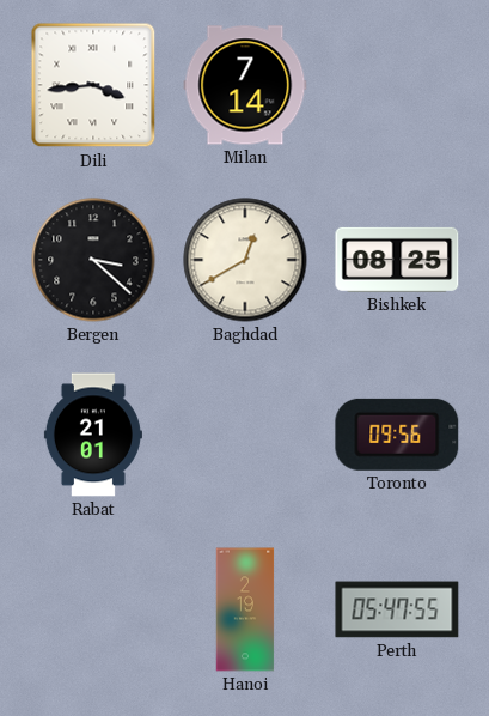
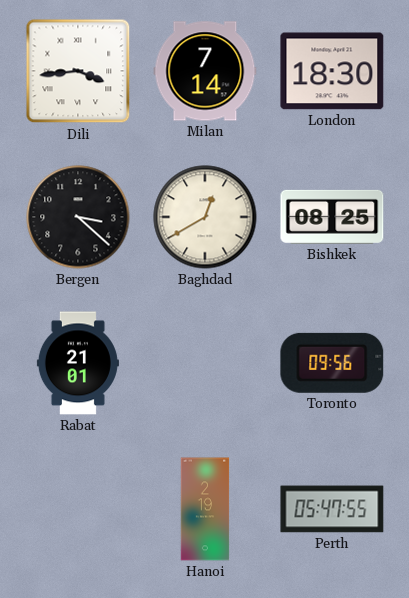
London: none -> 18:30
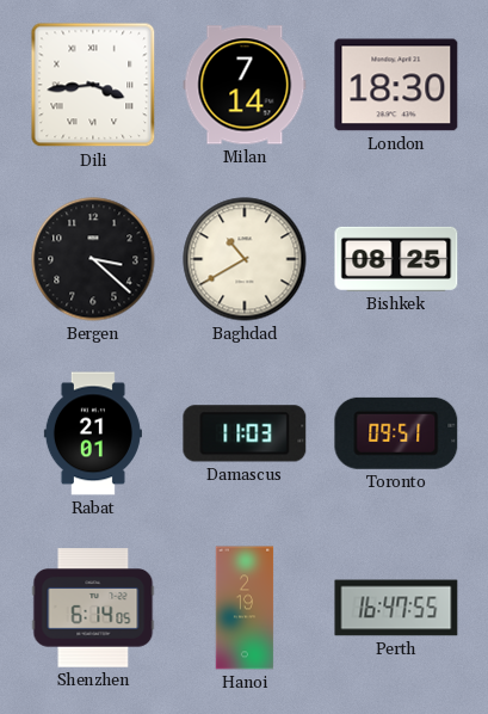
Baghdad: 12:40 -> 10:40
Damascus: none -> 11:03
Toronto: 09:56 -> 09:51
Shenzhen: none -> 6:14
Perth: 05:47 -> 16:47
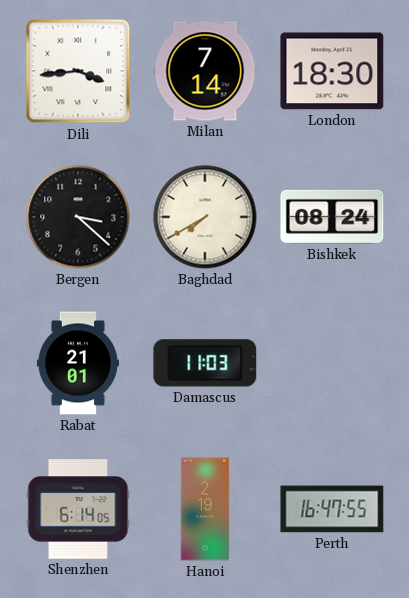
Baghdad: 10:40 -> 7:40
Bishkek: 08:25 -> 08:24
Toronto: 09:51 -> none
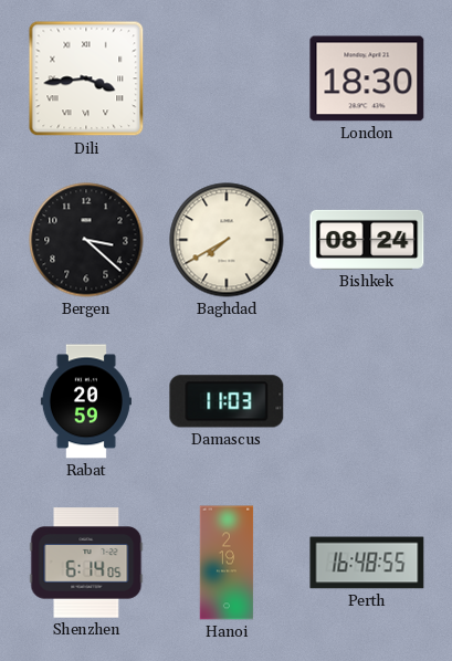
Milan: 7:14 -> none
Rabat: 21:01 -> 20:59
Perth: 16:47 -> 16:48
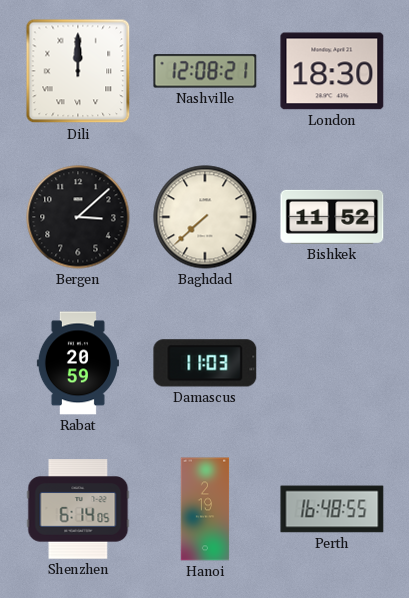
Dili: 3:44 -> 12:00
Nashville: none -> 12:08
Bergen: 3:22 -> 3:08
Baghdad: 7:40 -> 7:38
Bishkek: 08:24 -> 11:52
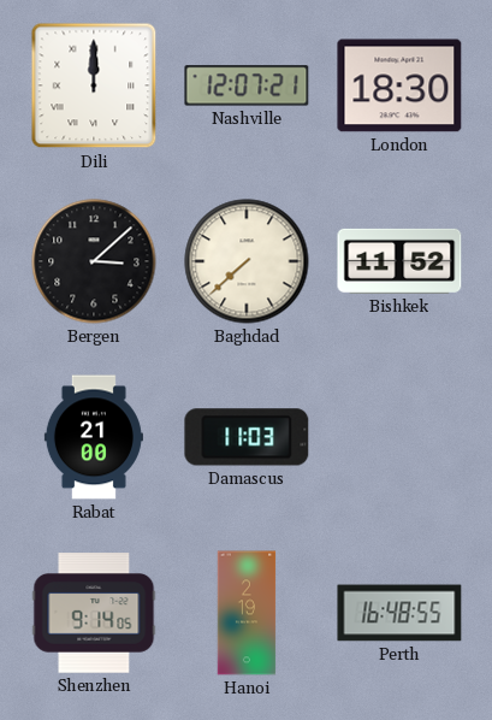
Nashville: 12:08 -> 12:07
Rabat: 20:59 -> 21:00
Shenzhen: 6:14 -> 9:14
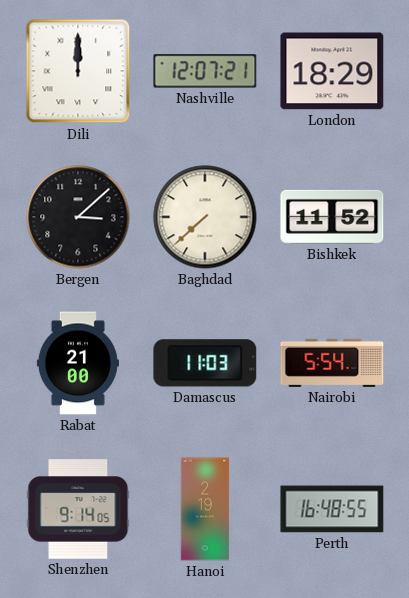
London: 18:30 -> 18:29
Nairobi: none -> 5:54
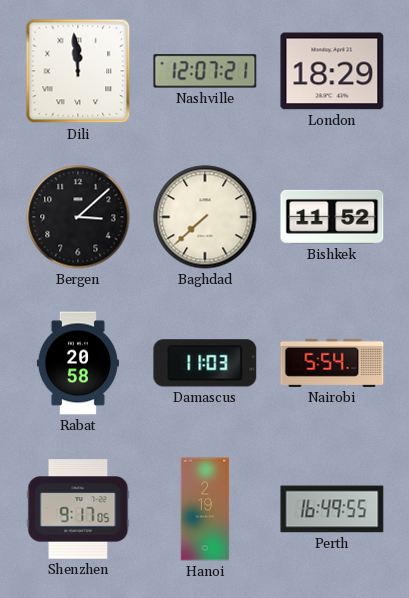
Dili: 12:00 -> 11:59
Rabat: 21:00 -> 20:58
Shenzhen: 9:14 -> 9:17
Perth: 16:48 -> 16:49
